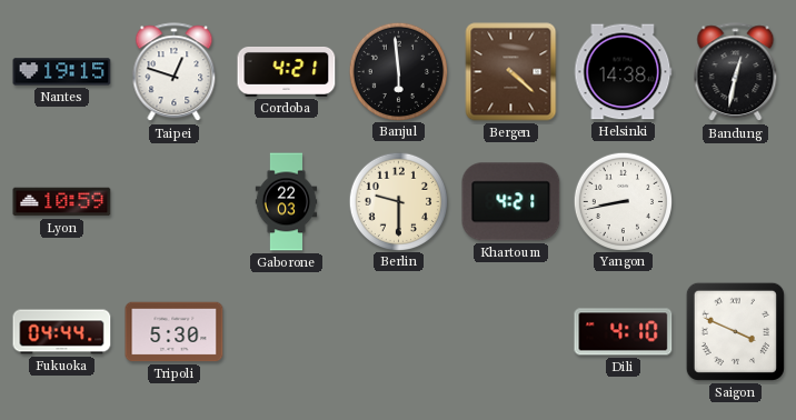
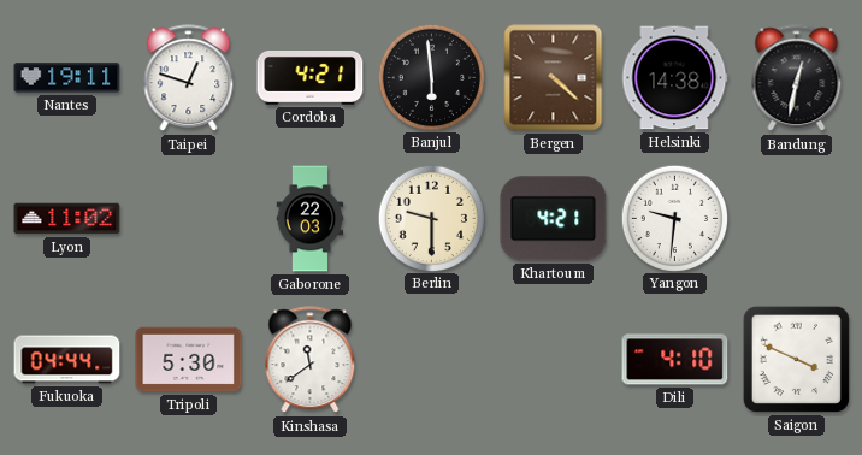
Nantes: 19:15 -> 19:11
Lyon: 10:59 -> 11:02
Yangon: 8:43 -> 9:31
Kinshasa: none -> 11:39
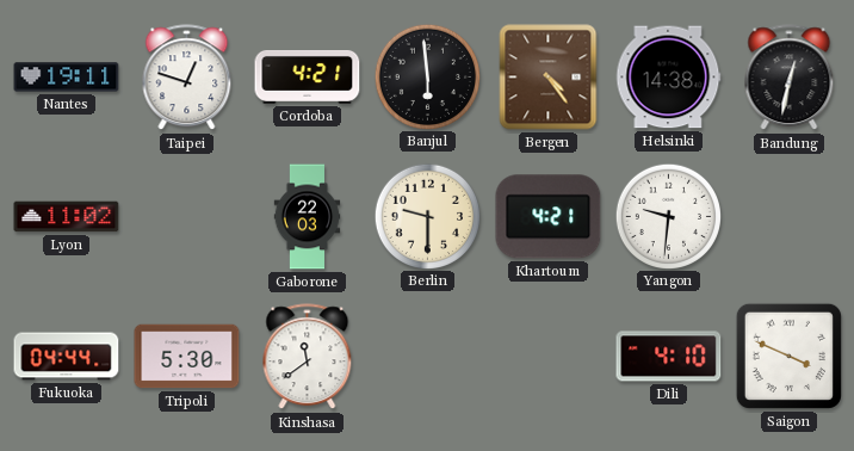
Bergen: 4:22 -> 4:24
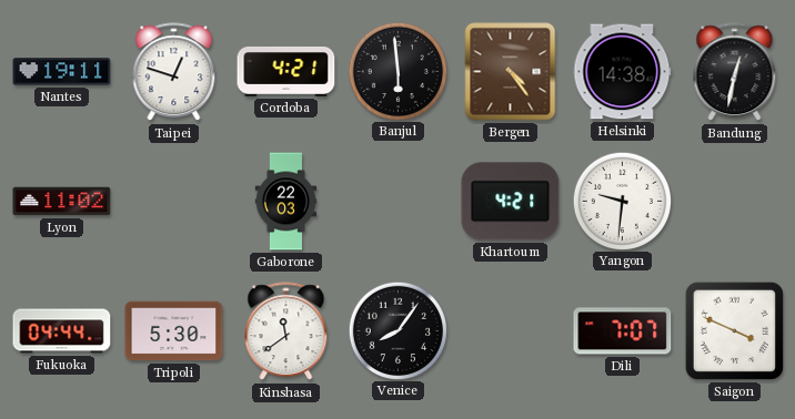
Berlin: 9:30 -> none
Venice: none -> 8:06
Dili: 4:10 -> 7:07
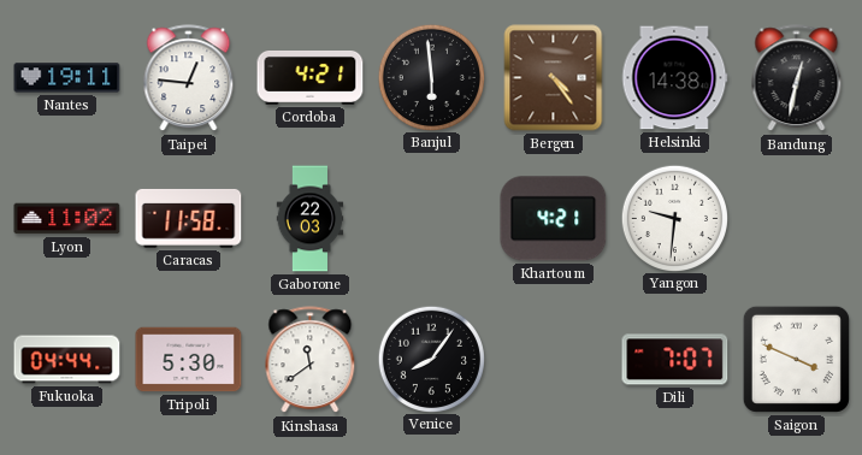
Taipei: 12:48 -> 12:46
Caracas: none -> 11:58
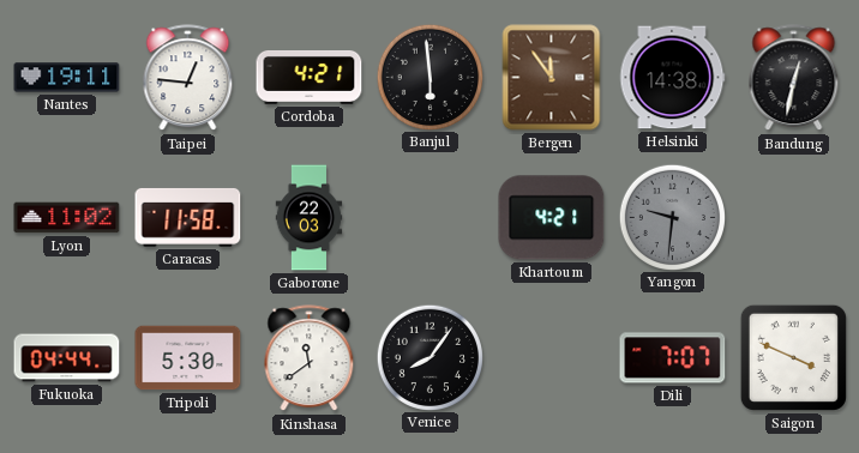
Bergen: 4:24 -> 11:54
Yangon dial: white -> grey
